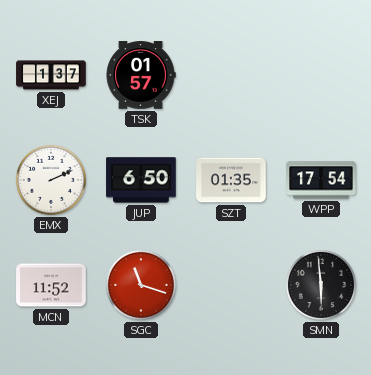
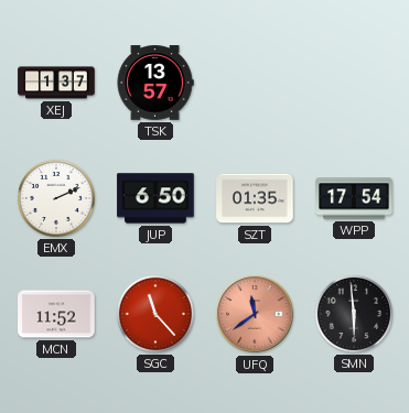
TSK: 01:57 -> 13:57
SGC: 11:18 -> 11:23
UFQ: none -> 11:39
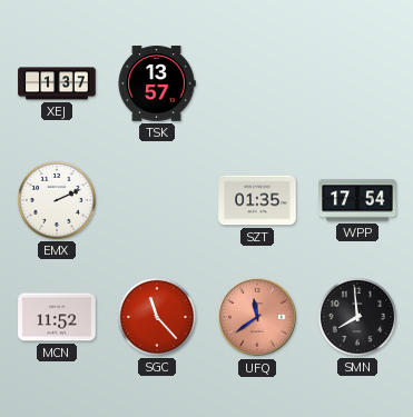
JUP: 6:50 -> none
SMN: 5:59 -> 7:59
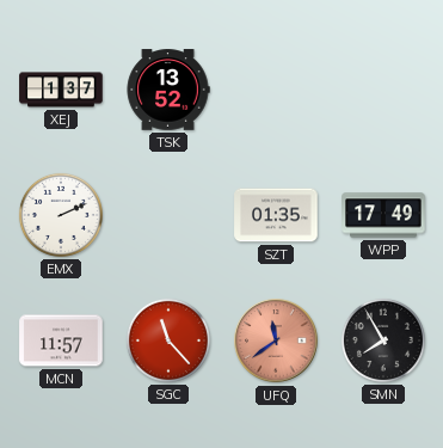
TSK: 13:57 -> 13:52
WPP: 17:54 -> 17:49
MCN: 11:52 -> 11:57
SMN: 7:59 -> 7:55
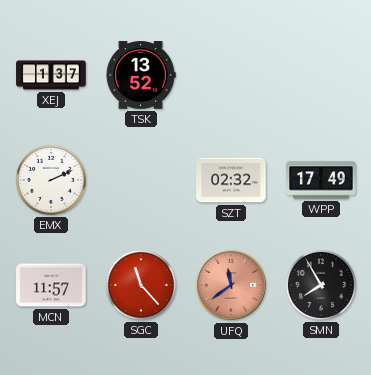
SZT: 01:35 -> 02:32
